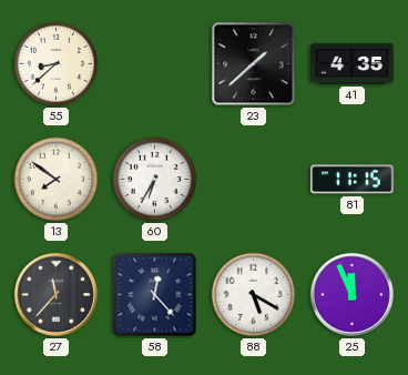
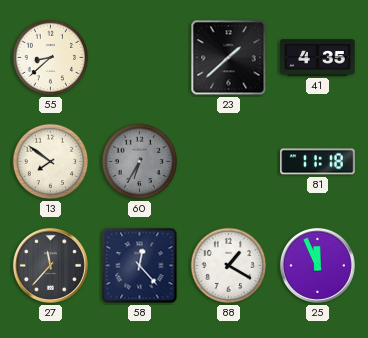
60 dial: white -> grey
81: 11:15 -> 11:18
88: 5:20 -> 1:20
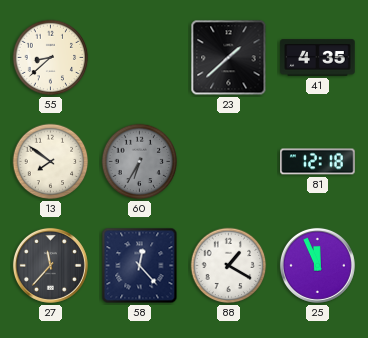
81: 11:18 -> 12:18
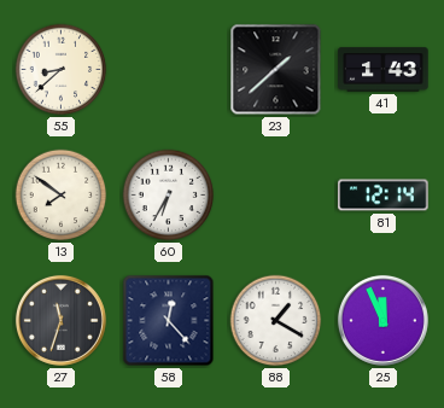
41: 4:35 -> 1:43
60 dial: grey -> white
81: 12:18 -> 12:14
27: 11:37 -> 11:33
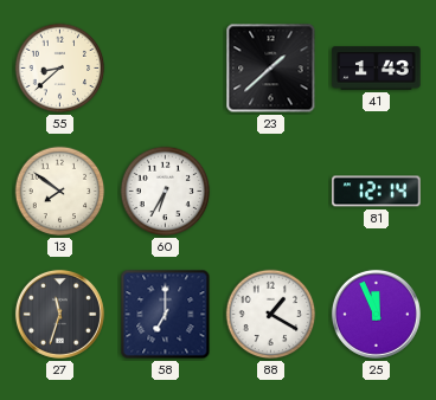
58: 12:23 -> 7:00
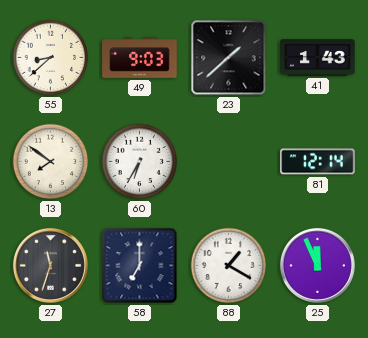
49: none -> 9:03
